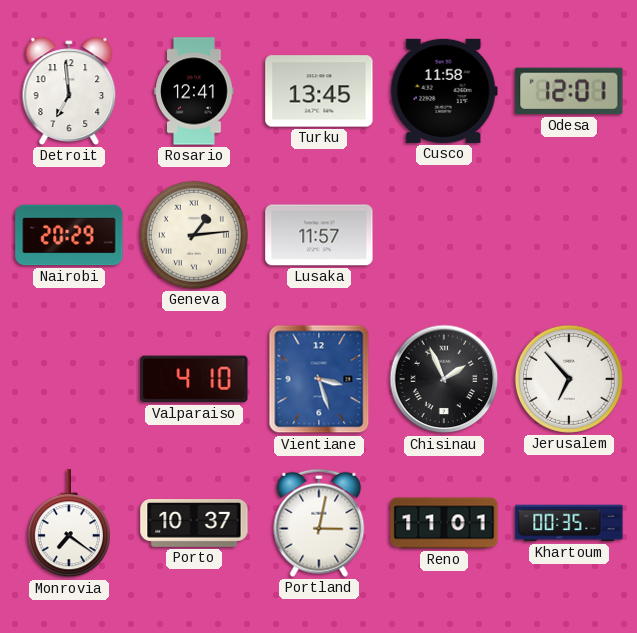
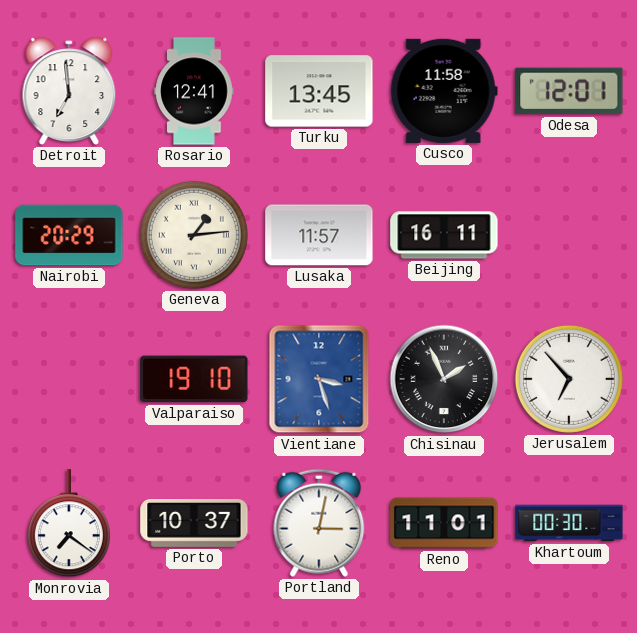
Beijing: none -> 16:11
Valparaiso: 4:10 -> 19:10
Khartoum: 00:35 -> 00:30
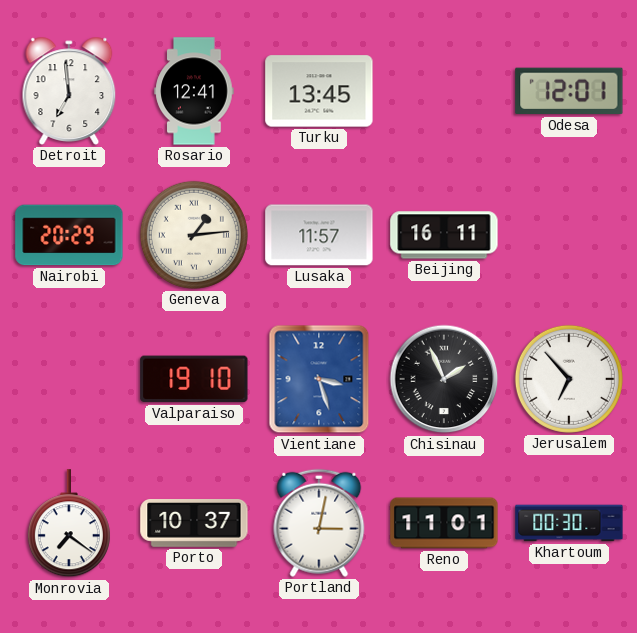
Cusco: 11:58 -> none
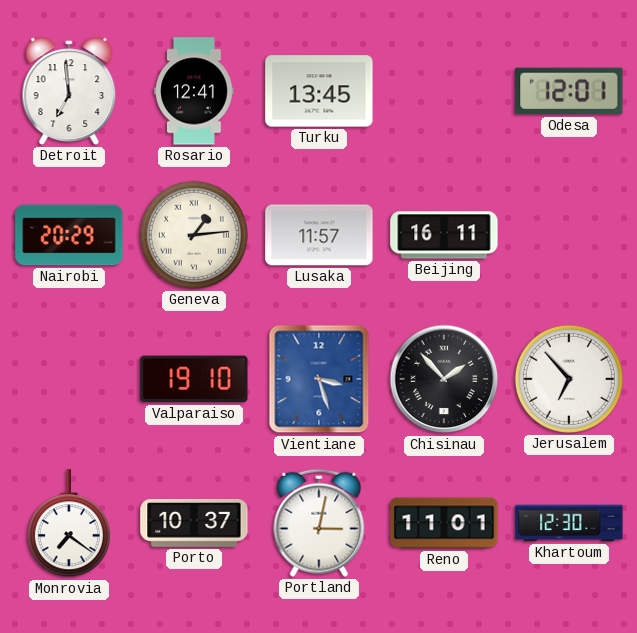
Chisinau: 1:56 -> 1:53
Khartoum: 00:30 -> 12:30
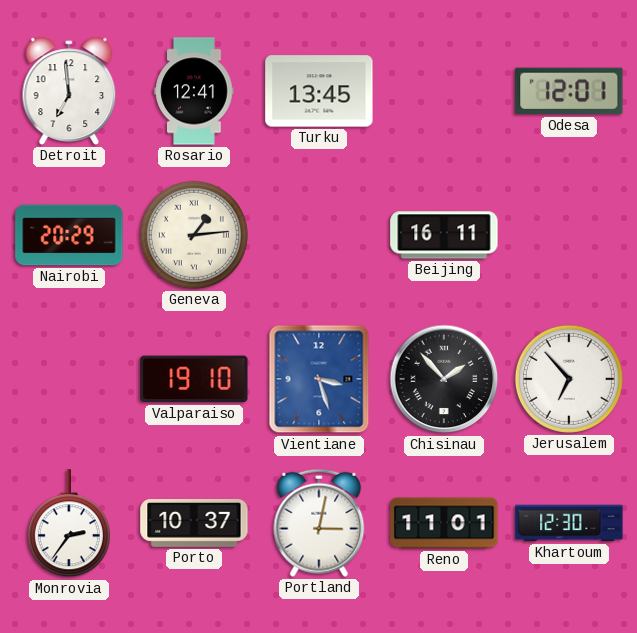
Lusaka: 11:57 -> none
Monrovia: 7:21 -> 2:36
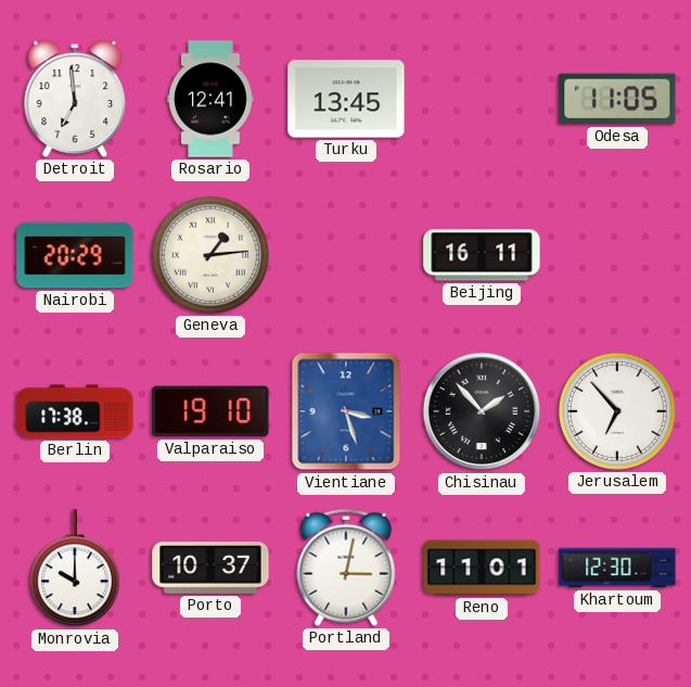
Odesa: 12:01 -> 11:05
Berlin: none -> 17:38
Monrovia: 2:36 -> 10:00
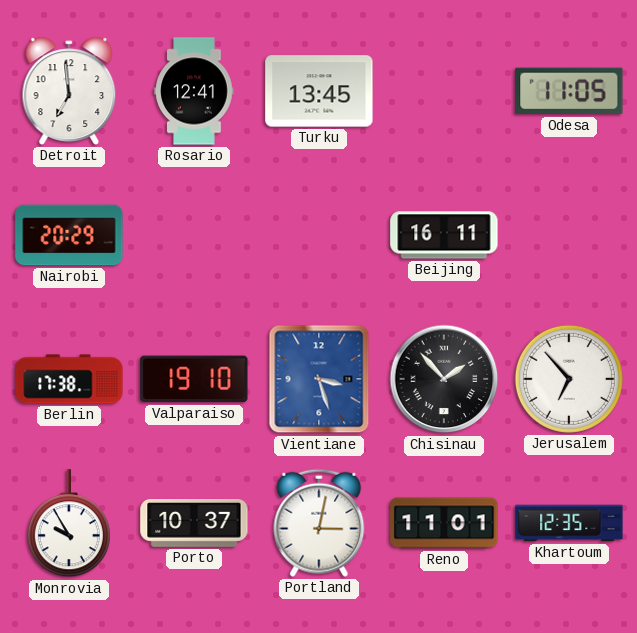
Geneva: 1:14 -> none
Monrovia: 10:00 -> 9:55
Khartoum: 12:30 -> 12:35
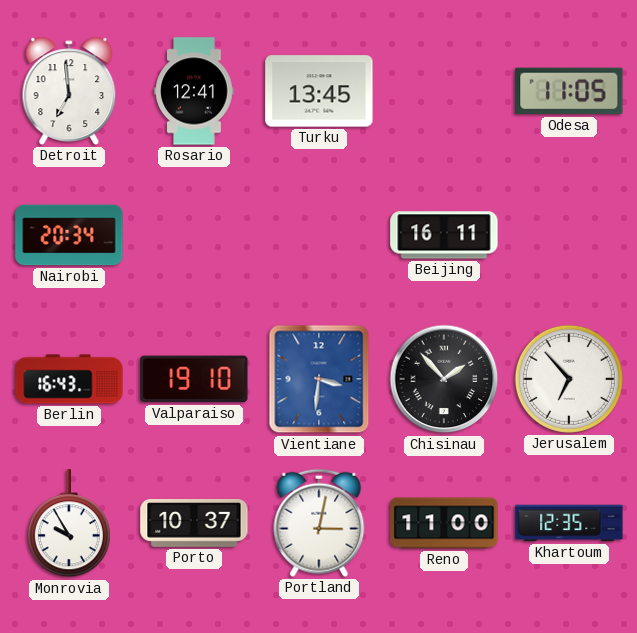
Nairobi: 20:29 -> 20:34
Berlin: 17:38 -> 16:43
Vientiane: 3:27 -> 3:31
Reno: 11:01 -> 11:00
